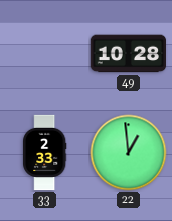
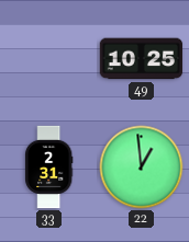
49: 10:28 -> 10:25
33: 2:33 -> 2:31
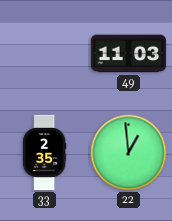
49: 10:25 -> 11:03
33: 2:31 -> 2:35
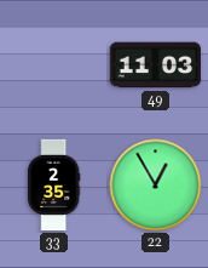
22: 12:59 -> 12:55
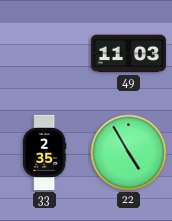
22: 12:55 -> 4:55
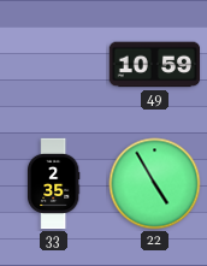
49: 11:03 -> 10:59
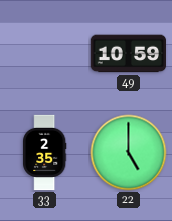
22: 4:55 -> 5:00
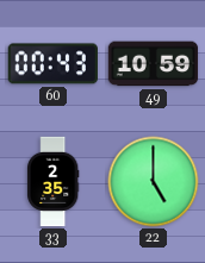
60: none -> 00:43
